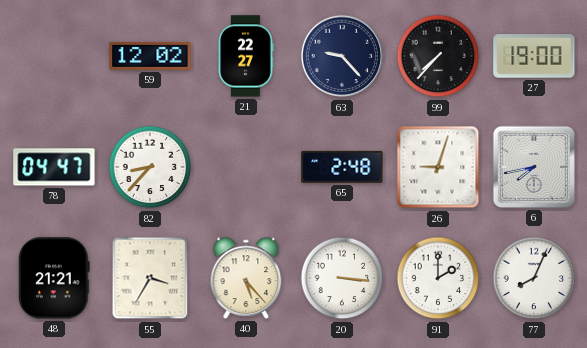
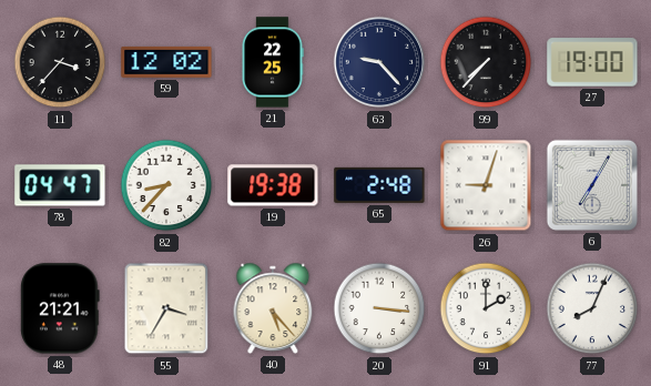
11: none -> 3:37
21: 22:27 -> 22:25
19: none -> 19:38
6: 7:43 -> 7:05
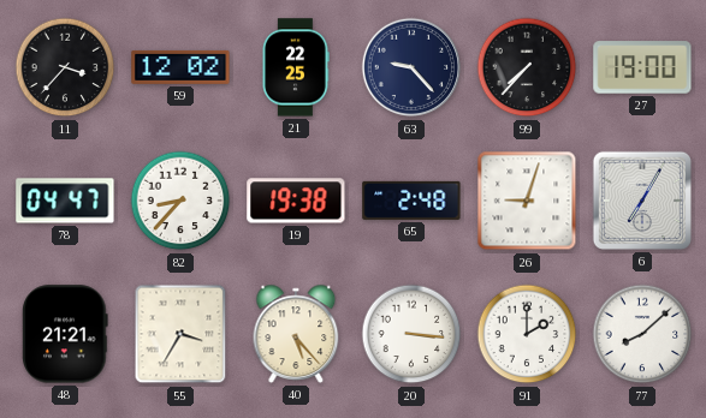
77: 8:04 -> 8:08
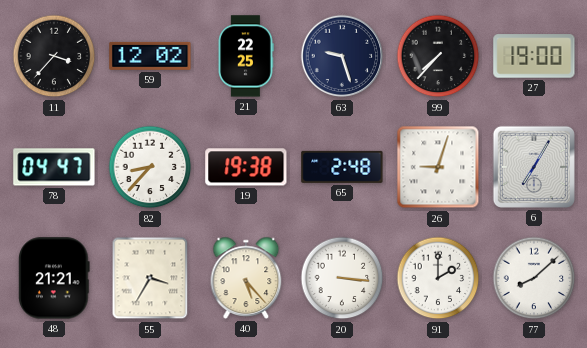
63: 9:23 -> 9:27
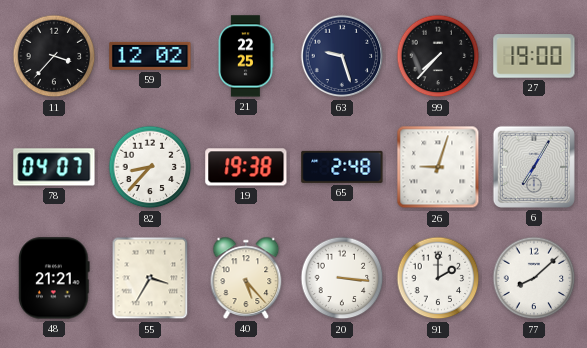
78: 04:47 -> 04:07
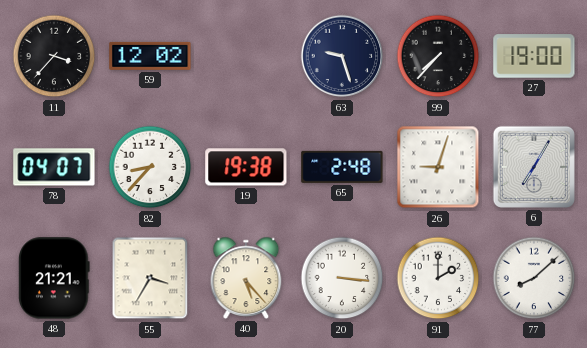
21: 22:25 -> none
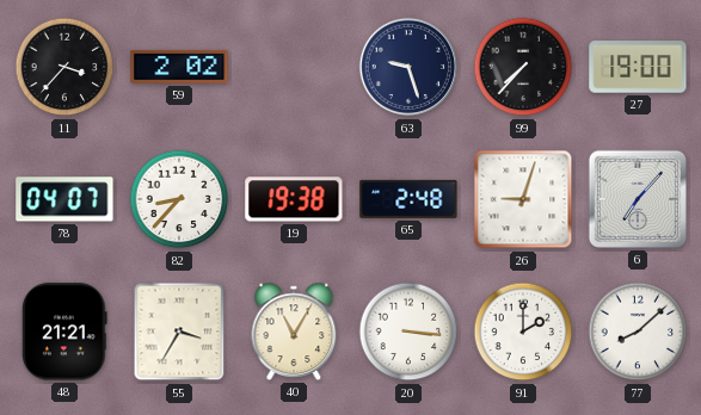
59: 12:02 -> 2:02
6: 7:05 -> 7:07
40: 5:23 -> 11:05
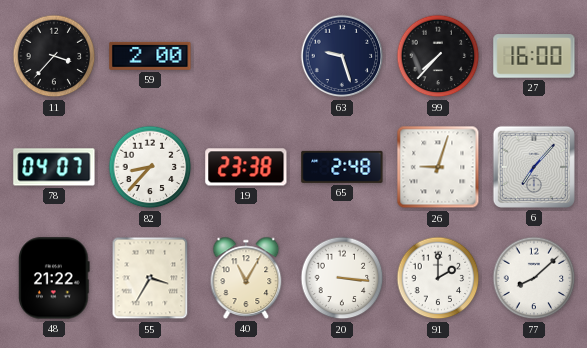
59: 2:02 -> 2:00
27: 19:00 -> 16:00
19: 19:38 -> 23:38
48: 21:21 -> 21:22
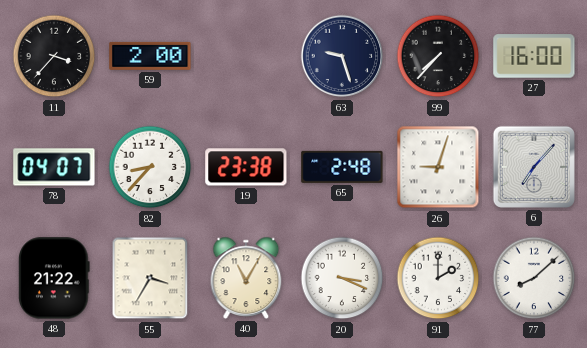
20: 3:16 -> 3:19
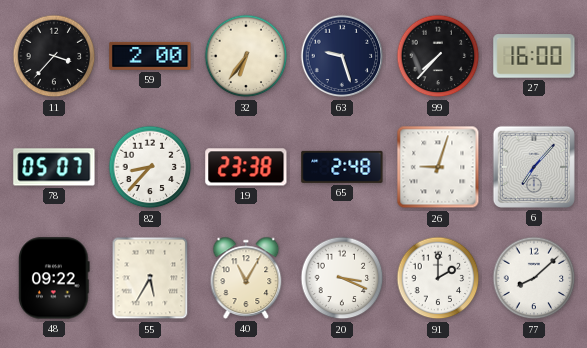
32: none -> 6:36
78: 04:07 -> 05:07
48: 21:22 -> 09:22
55: 3:35 -> 5:35
